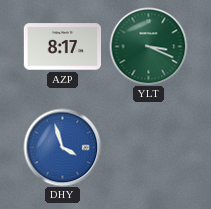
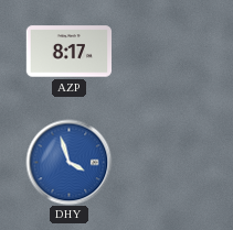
YLT: 3:19 -> none
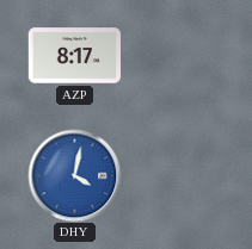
DHY: 3:57 -> 4:02
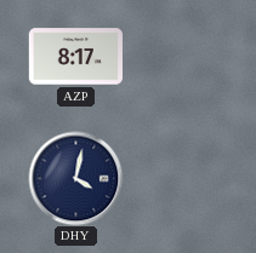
DHY dial: blue -> navy
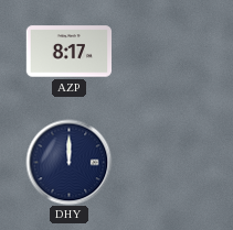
DHY: 4:02 -> 12:00
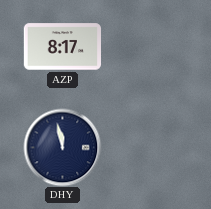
DHY: 12:00 -> 11:58
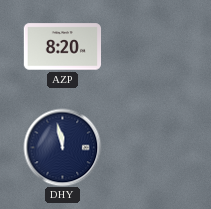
AZP: 8:17 -> 8:20
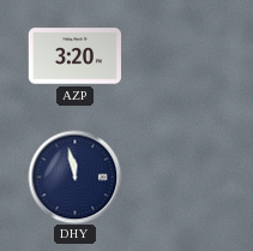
AZP: 8:20 -> 3:20
